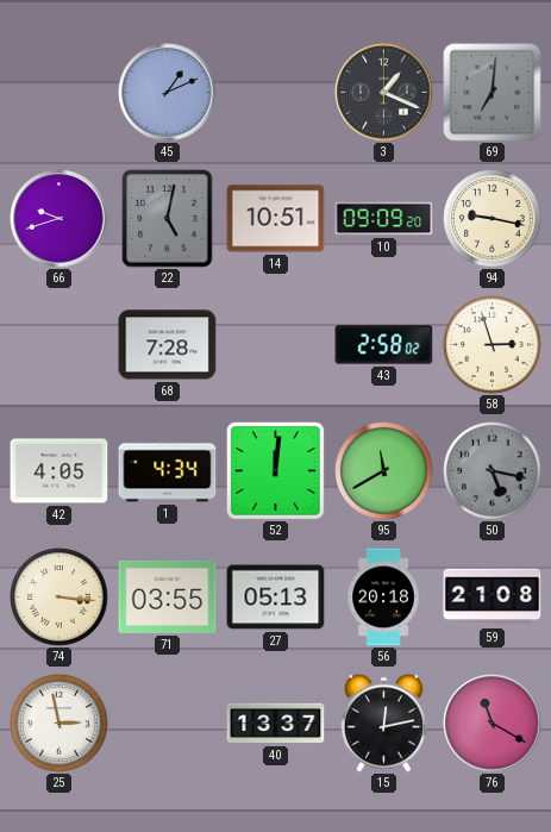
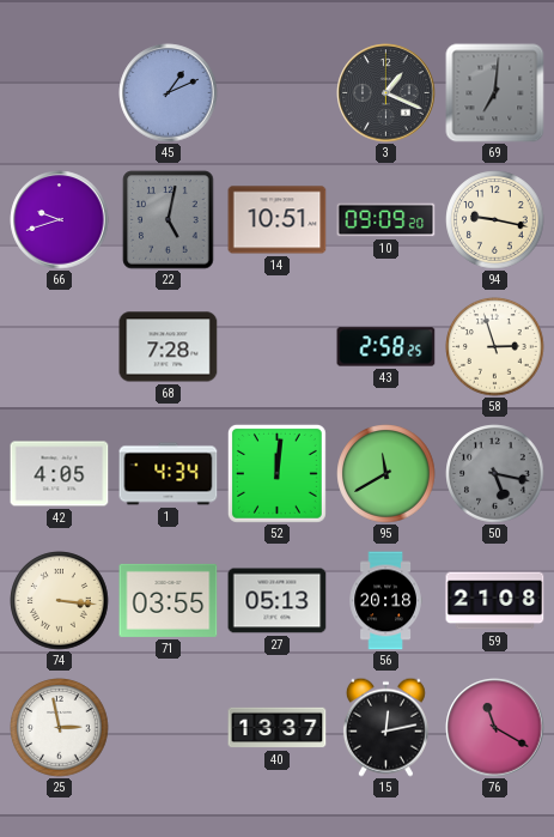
43: 2:58:02 -> 2:58:25
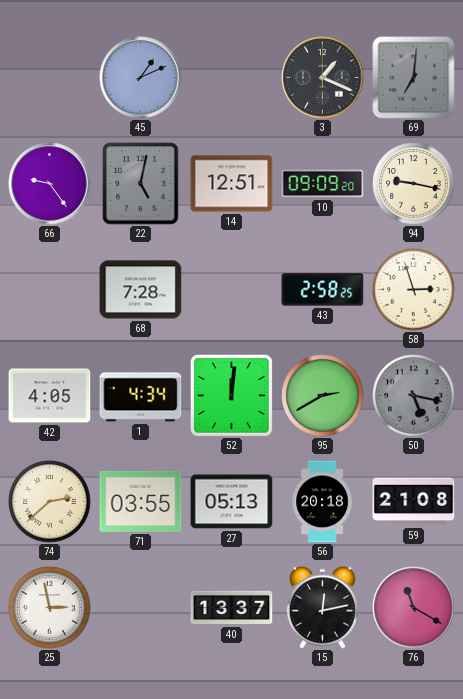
66: 9:42 -> 9:24
14: 10:51 -> 12:51
95: 11:40 -> 2:40
74: 3:16 -> 2:38
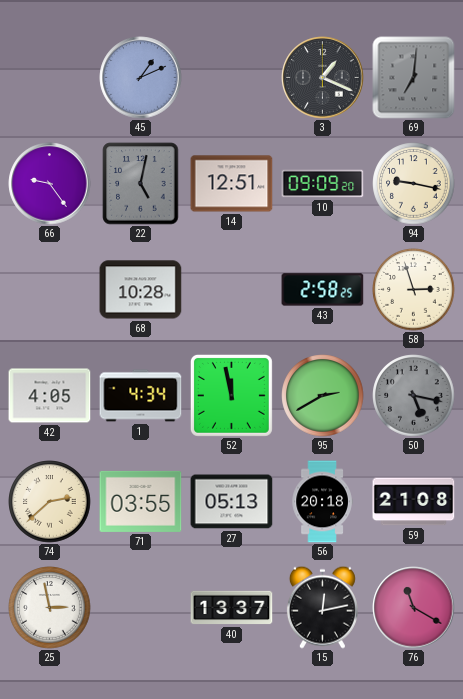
68: 7:28 -> 10:28
52: 12:01 -> 11:58
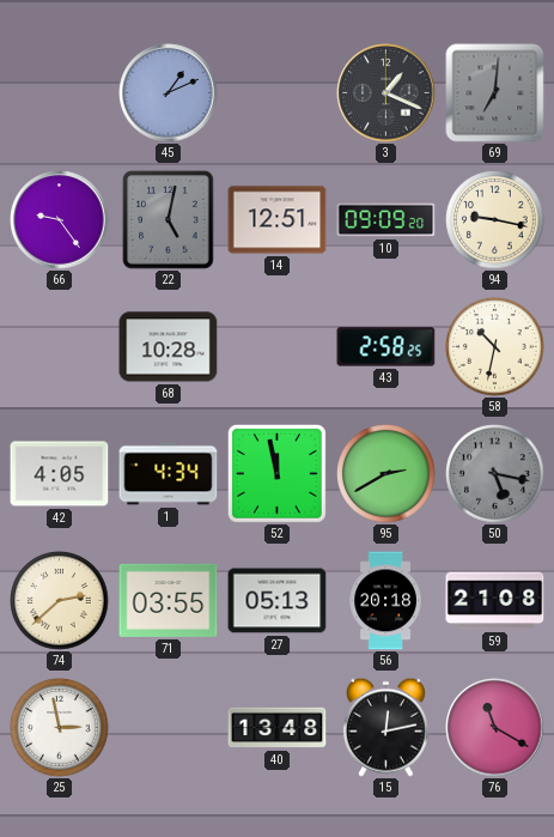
58: 2:57 -> 10:32
40: 13:37 -> 13:48
